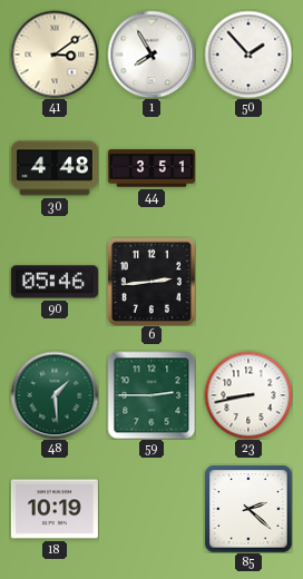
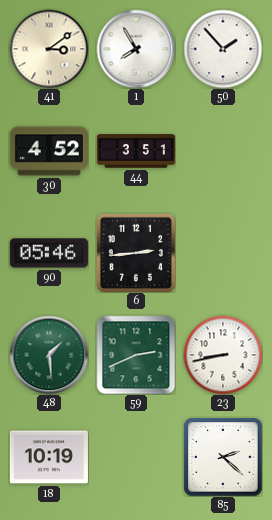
30: 4:48 -> 4:52
59: 2:45 -> 2:41
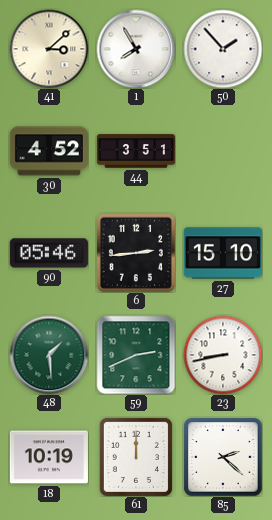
41: 3:09 -> 3:08
27: none -> 15:10
61: none -> 12:00
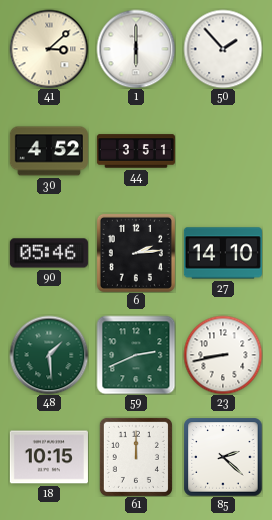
1: 7:55 -> 6:00
6: 2:44 -> 2:14
27: 15:10 -> 14:10
18: 10:19 -> 10:15
